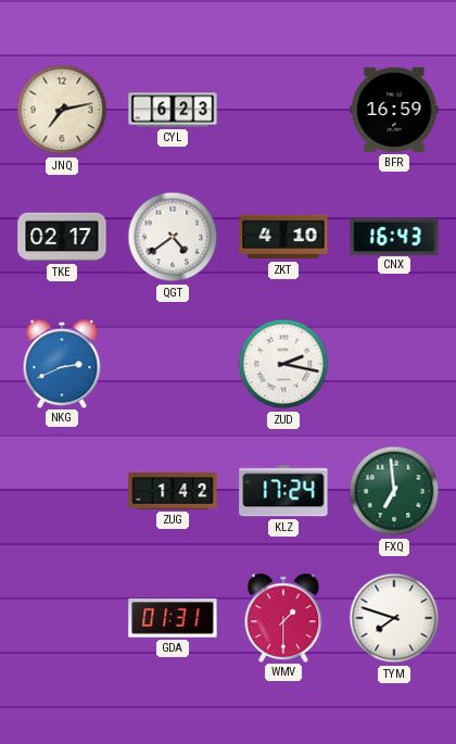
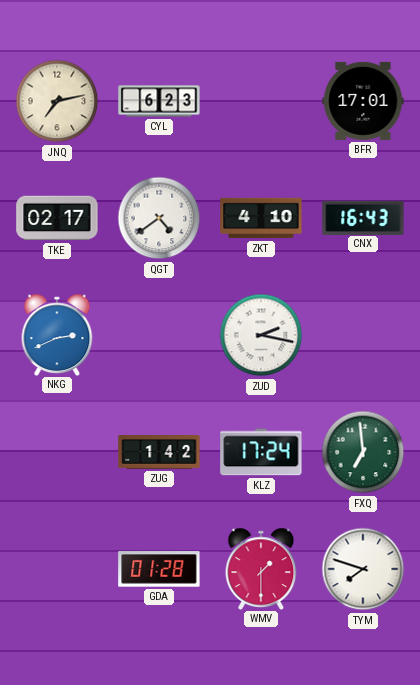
BFR: 16:59 -> 17:01
GDA: 01:31 -> 01:28
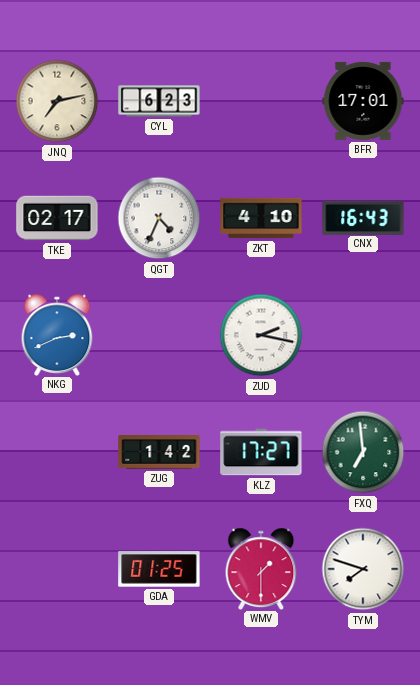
QGT: 4:39 -> 4:34
KLZ: 17:24 -> 17:27
GDA: 01:28 -> 01:25
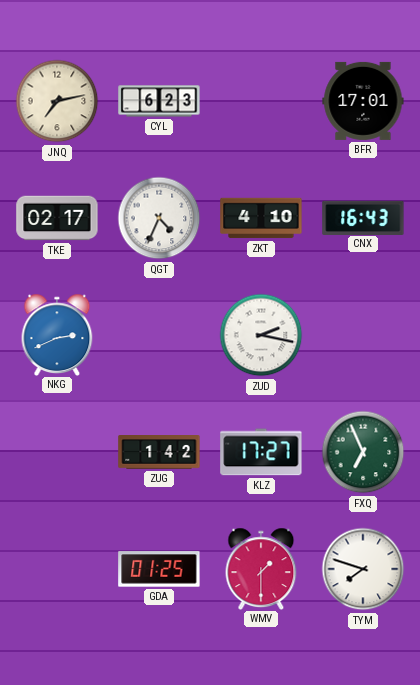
FXQ: 6:59 -> 6:56
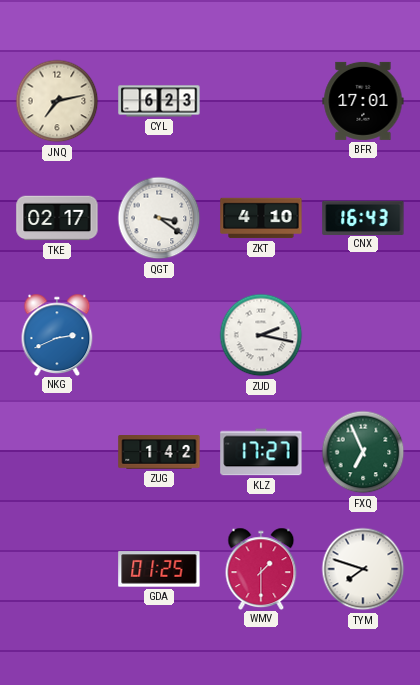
QGT: 4:34 -> 3:21
